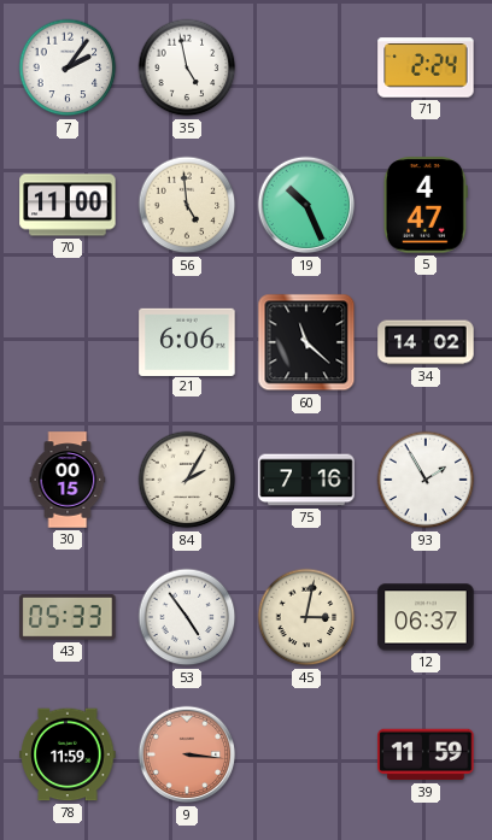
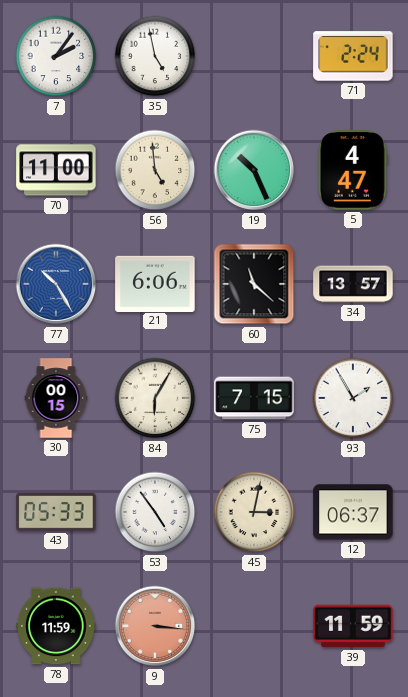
77: none -> 10:25
34: 14:02 -> 13:57
84: 2:05 -> 6:05
75: 7:16 -> 7:15
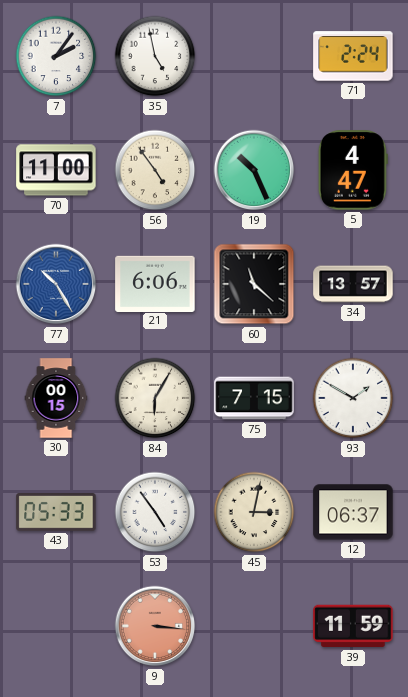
56: 4:59 -> 4:54
93: 1:55 -> 1:50
78: 11:59 -> none
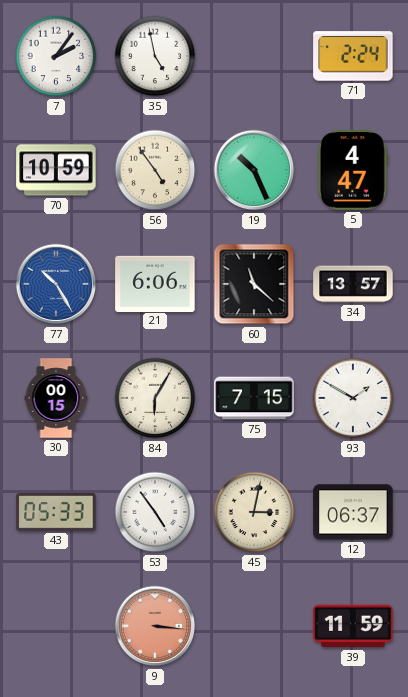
70: 11:00 -> 10:59
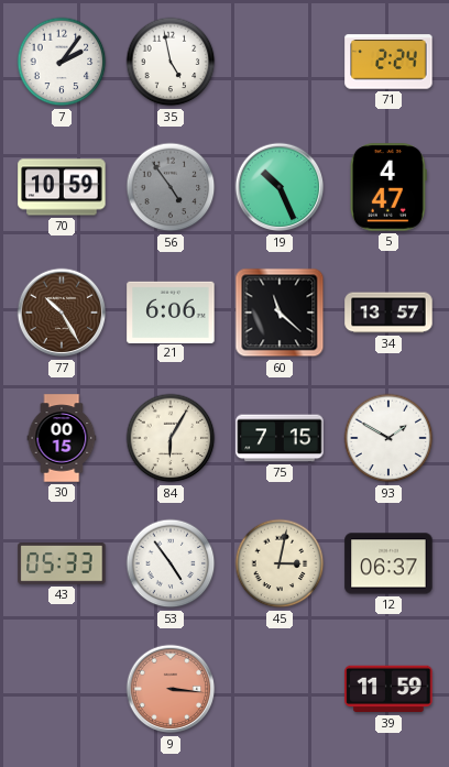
56 dial: cream -> grey
77 dial: blue -> brown
